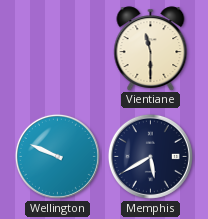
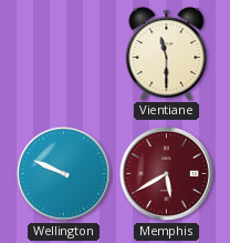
Memphis dial: navy -> burgundy
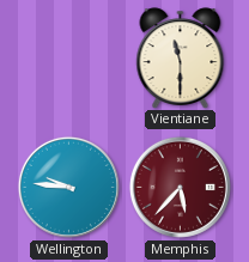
Wellington: 9:49 -> 9:46
Memphis: 5:40 -> 5:37
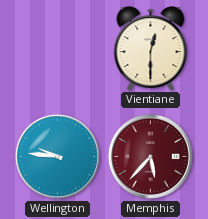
Vientiane: 11:30 -> 12:30
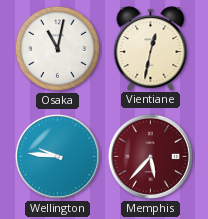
Osaka: none -> 11:02
Vientiane: 12:30 -> 12:32
